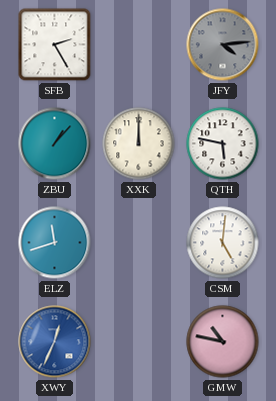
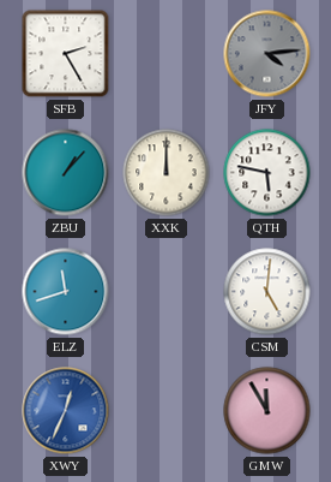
GMW: 10:47 -> 11:55
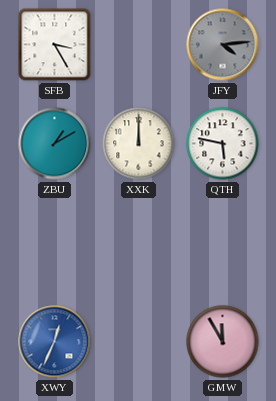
SFB: 2:25 -> 3:25
ZBU: 1:07 -> 1:10
ELZ: 11:42 -> none
CSM: 5:01 -> none
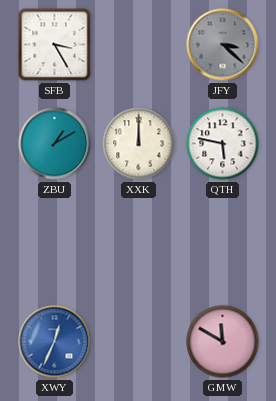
JFY: 4:14 -> 3:22
GMW: 11:55 -> 11:50
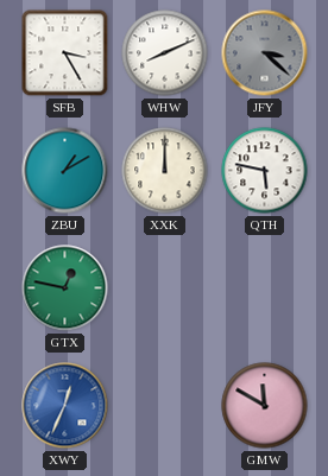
WHW: none -> 8:11
GTX: none -> 12:47
